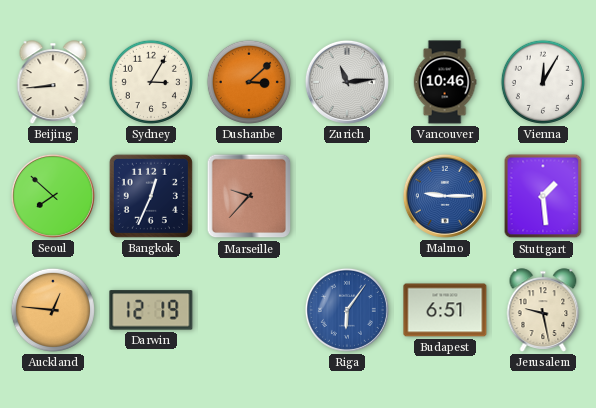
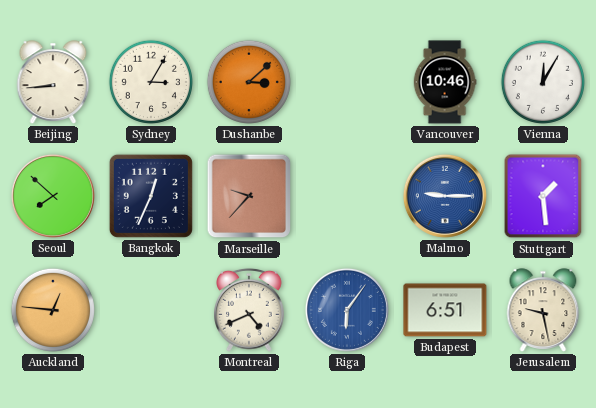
Zurich: 11:14 -> none
Darwin: 12:19 -> none
Montreal: none -> 4:41
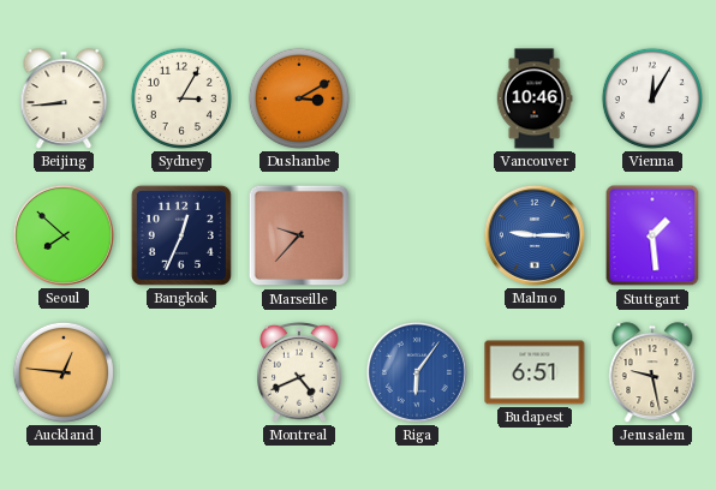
Dushanbe: 3:08 -> 3:10
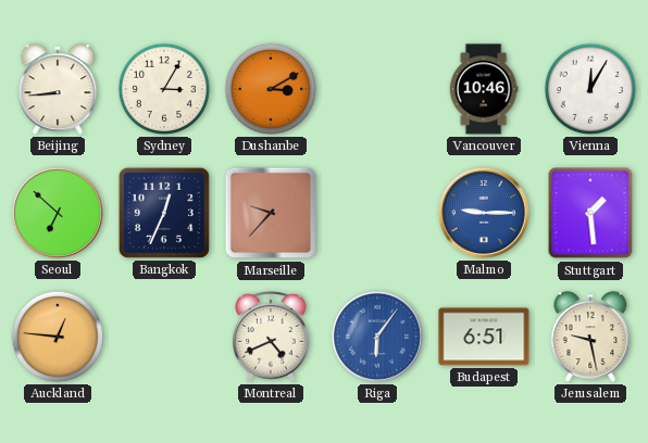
Seoul: 7:52 -> 6:52
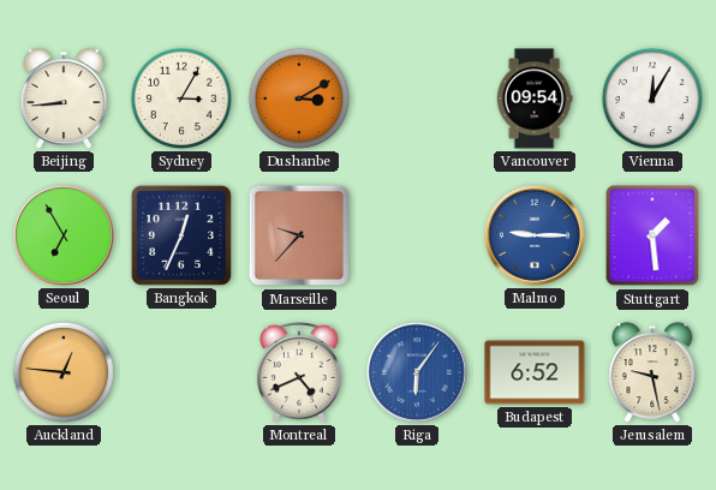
Vancouver: 10:46 -> 09:54
Seoul: 6:52 -> 6:55
Budapest: 6:51 -> 6:52
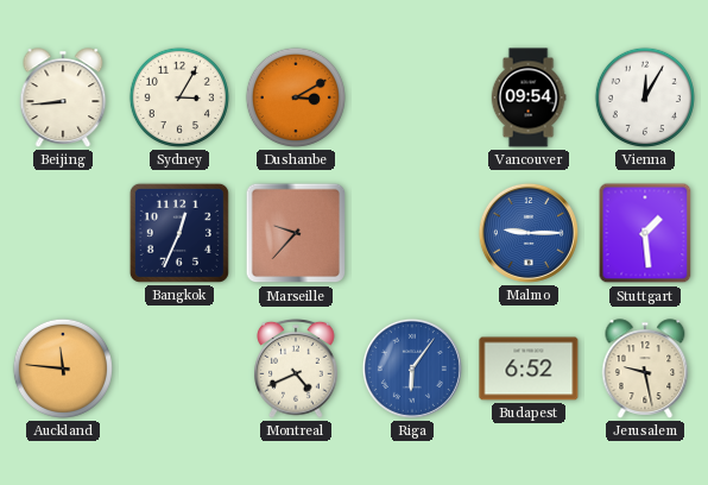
Seoul: 6:55 -> none
Auckland: 12:46 -> 11:46
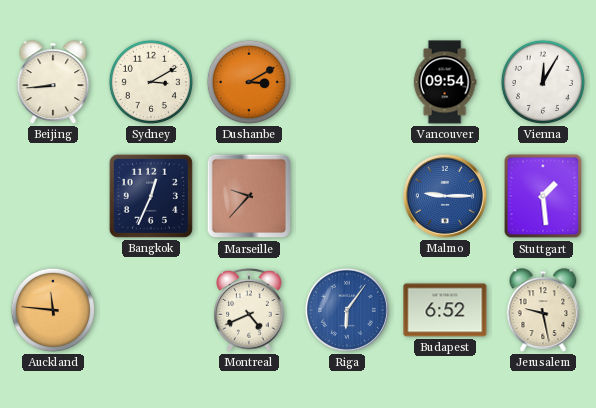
Sydney: 3:05 -> 3:10
